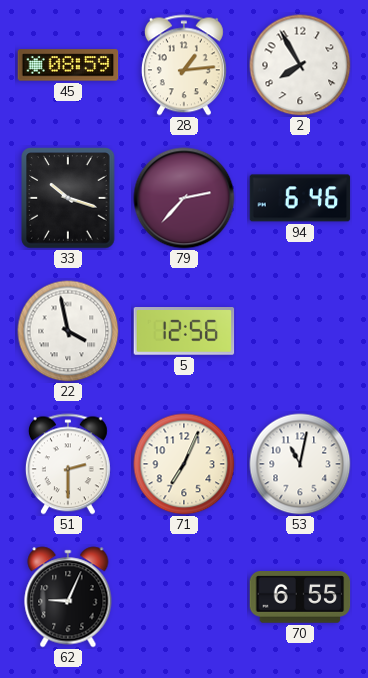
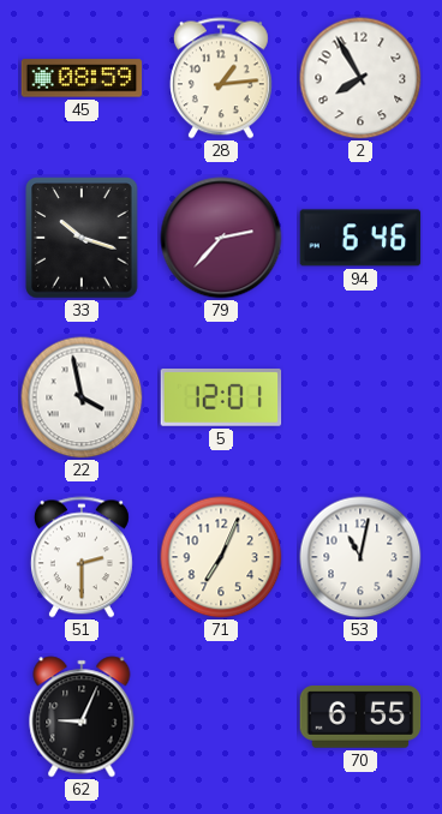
5: 12:56 -> 12:01
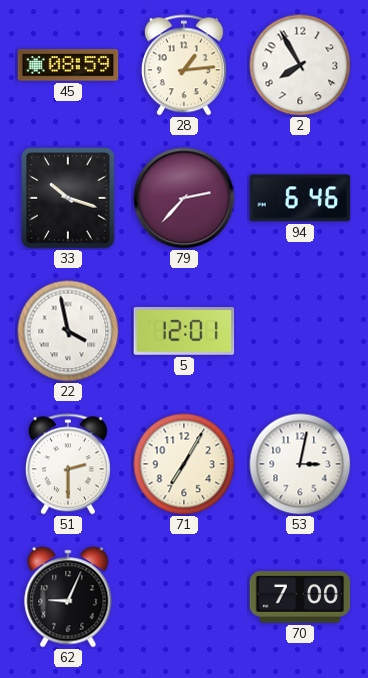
71: 7:04 -> 7:05
53: 11:02 -> 3:02
70: 6:55 -> 7:00
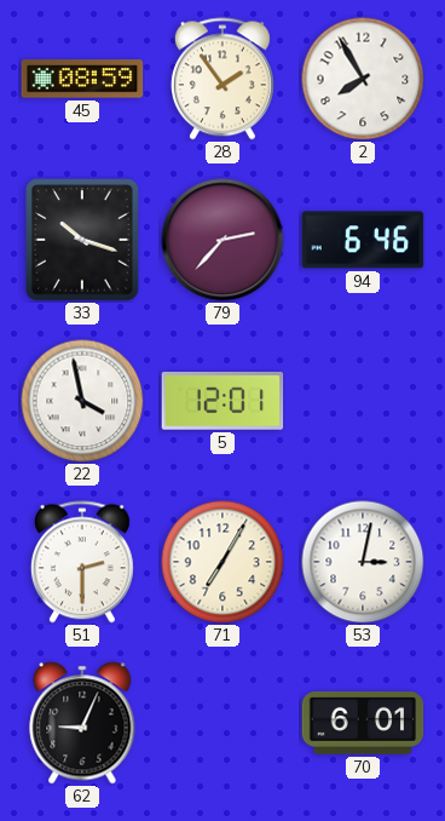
28: 1:14 -> 1:54
70: 7:00 -> 6:01
